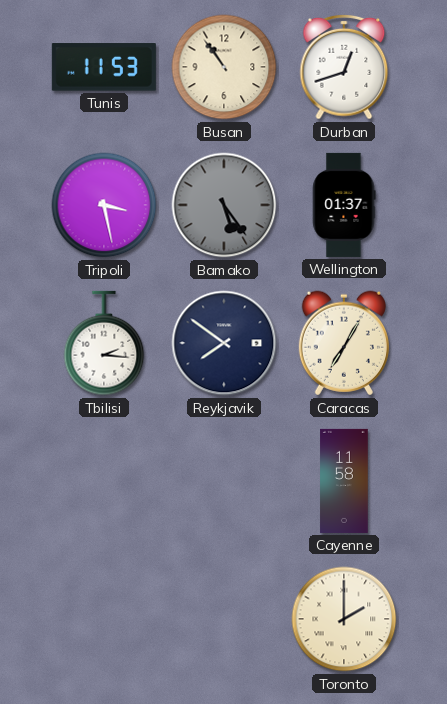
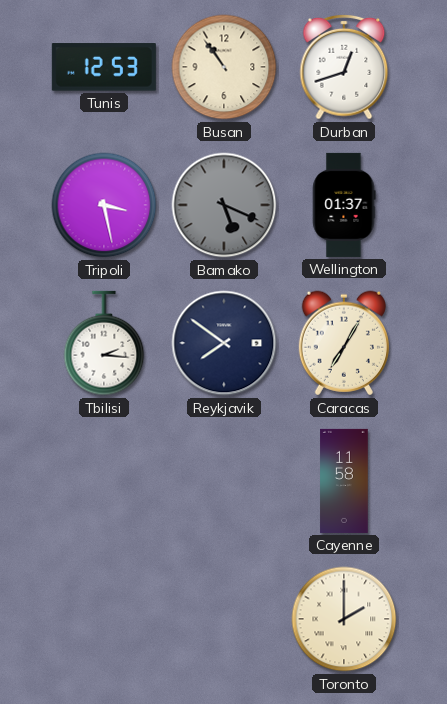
Tunis: 11:53 -> 12:53
Bamako: 5:24 -> 5:19
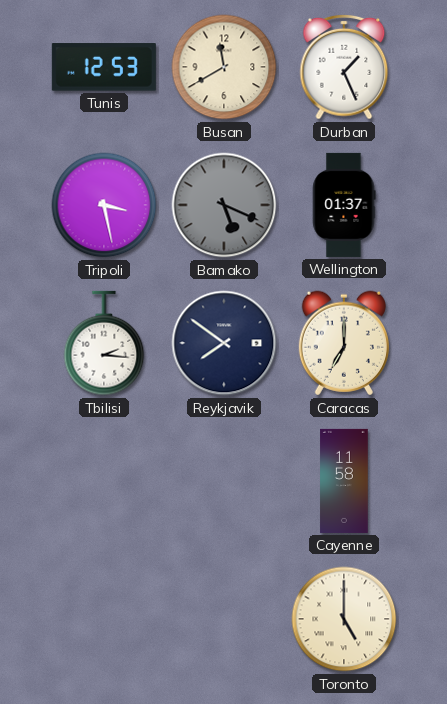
Busan: 10:54 -> 11:40
Durban: 12:42 -> 1:26
Caracas: 7:05 -> 7:00
Toronto: 2:00 -> 5:00
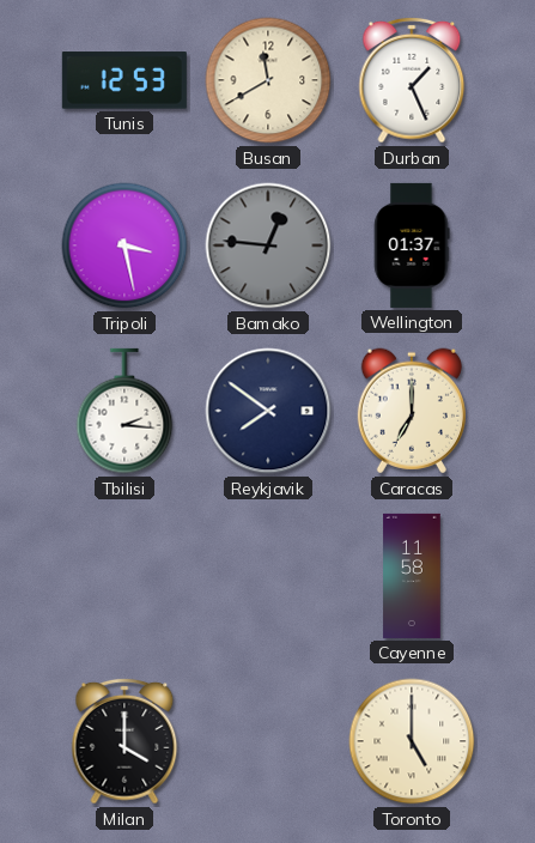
Bamako: 5:19 -> 12:46
Milan: none -> 4:00
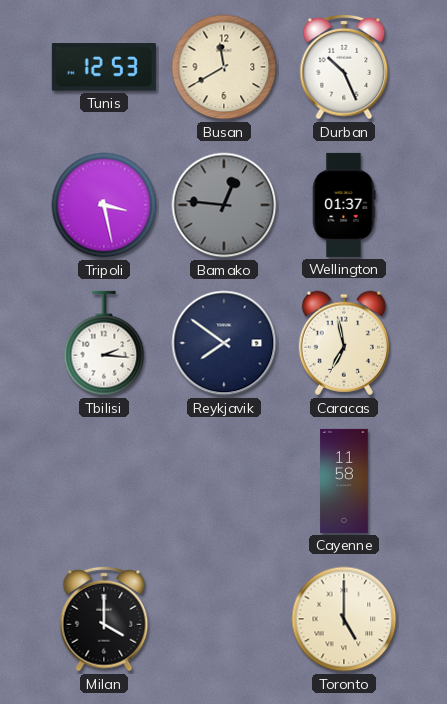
Durban: 1:26 -> 10:26
Caracas: 7:00 -> 6:58
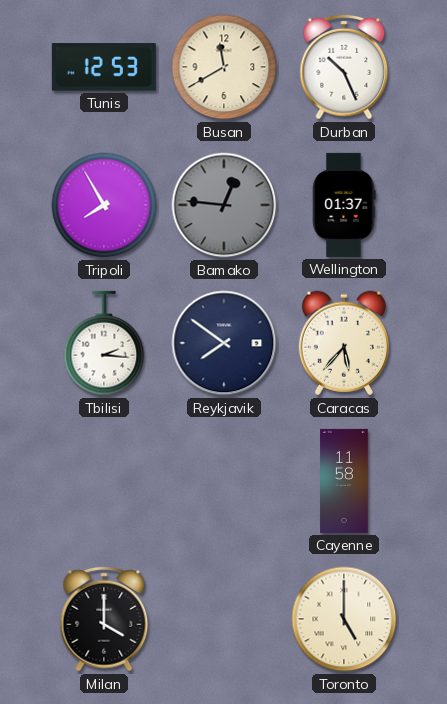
Tripoli: 3:28 -> 7:55
Caracas: 6:58 -> 5:37
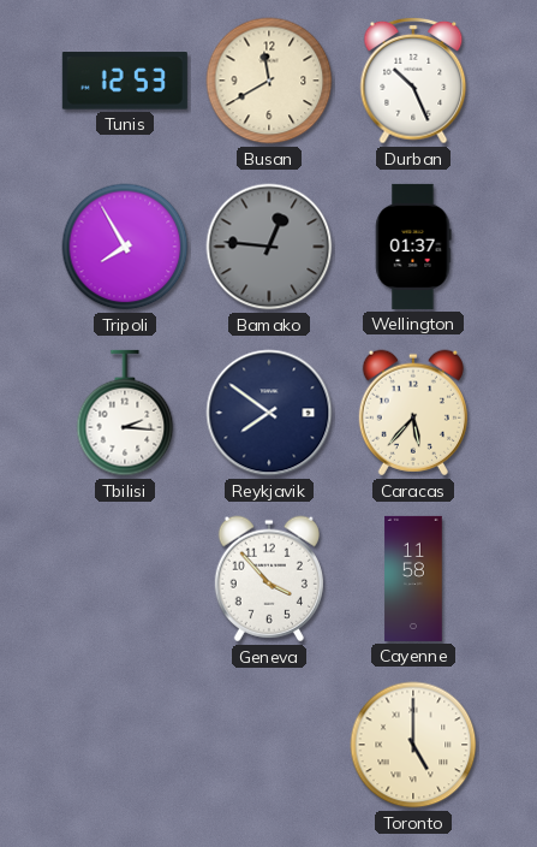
Geneva: none -> 3:53
Milan: 4:00 -> none
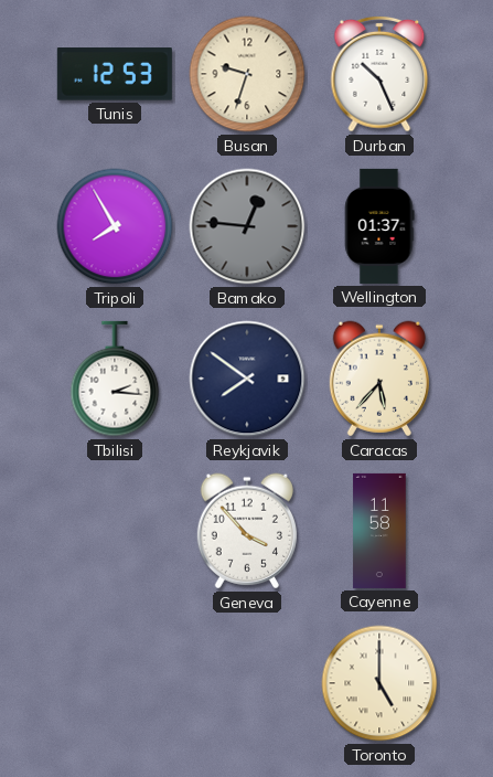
Busan: 11:40 -> 9:33
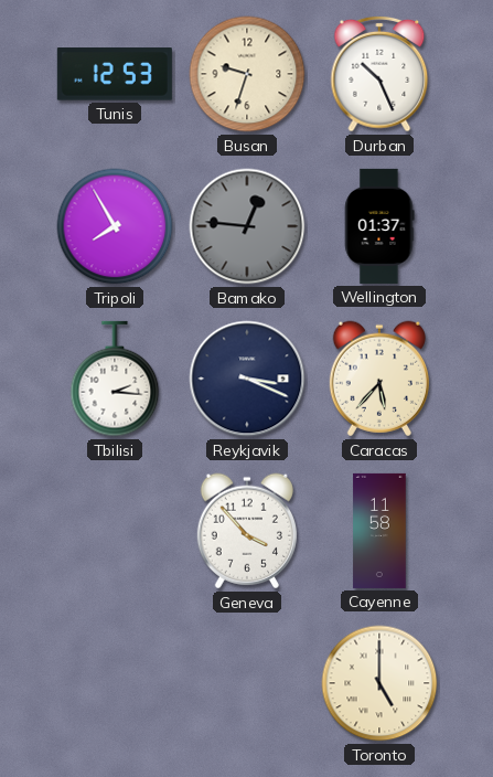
Reykjavik: 7:51 -> 3:19
